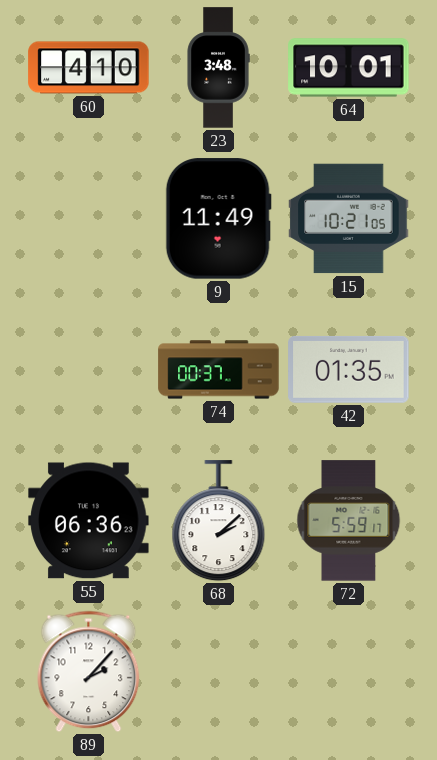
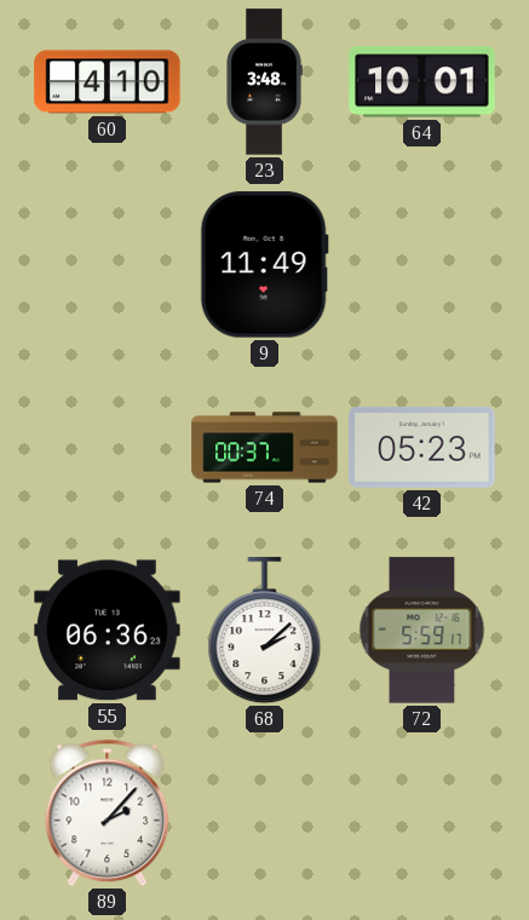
15: 10:21 -> none
42: 01:35 -> 05:23
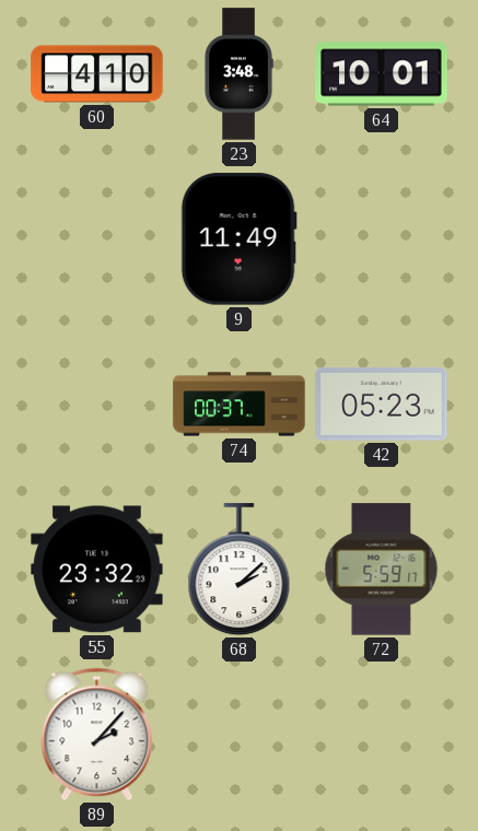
55: 06:36 -> 23:32
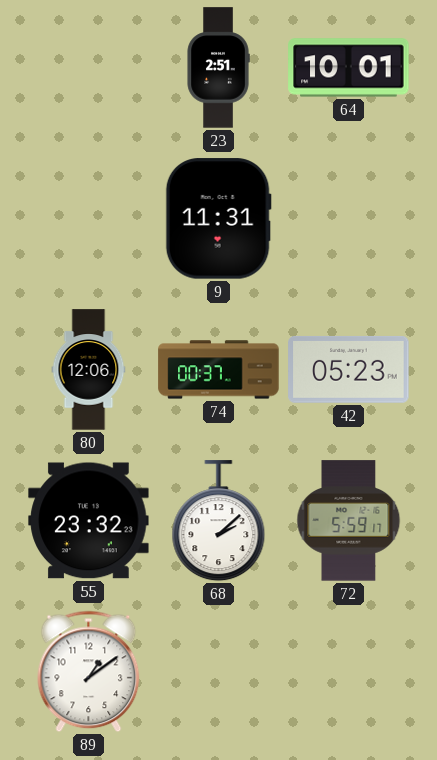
60: 4:10 -> none
23: 3:48 -> 2:51
9: 11:49 -> 11:31
80: none -> 12:06
89: 2:07 -> 1:09
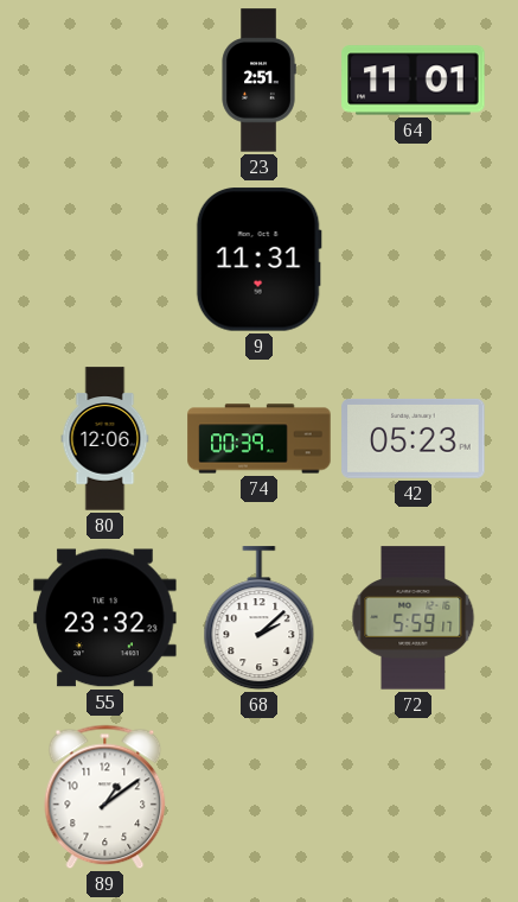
64: 10:01 -> 11:01
74: 00:37 -> 00:39
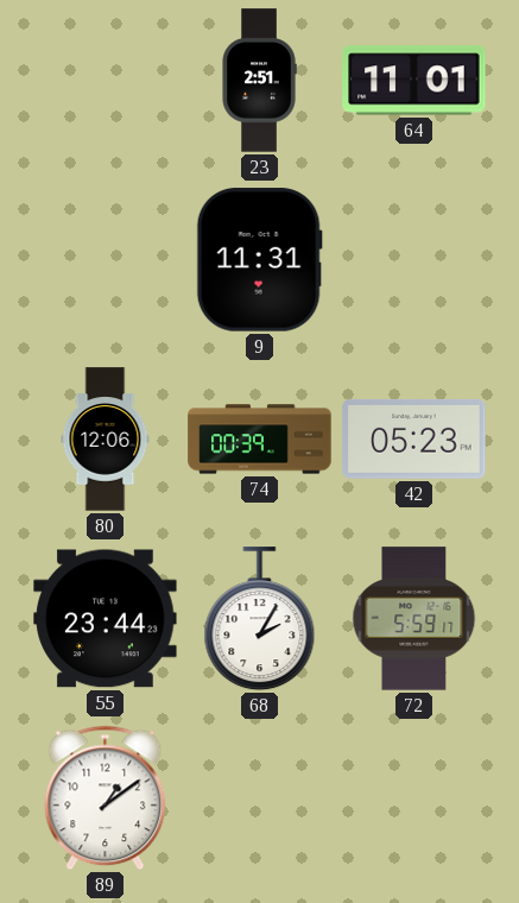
55: 23:32 -> 23:44
68: 2:08 -> 2:05
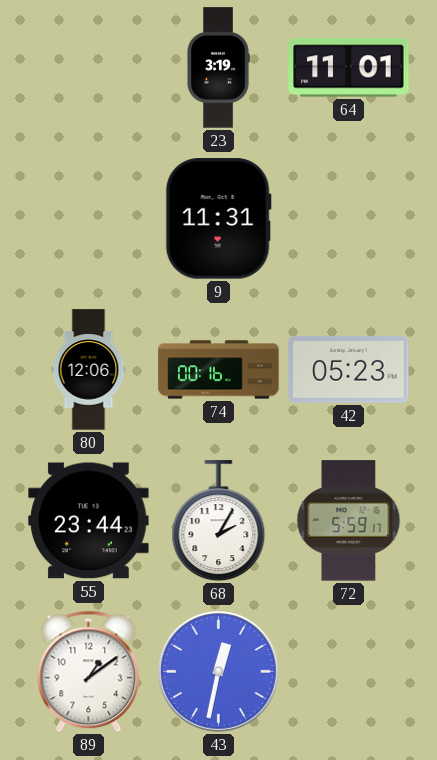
23: 2:51 -> 3:19
74: 00:39 -> 00:16
43: none -> 12:32
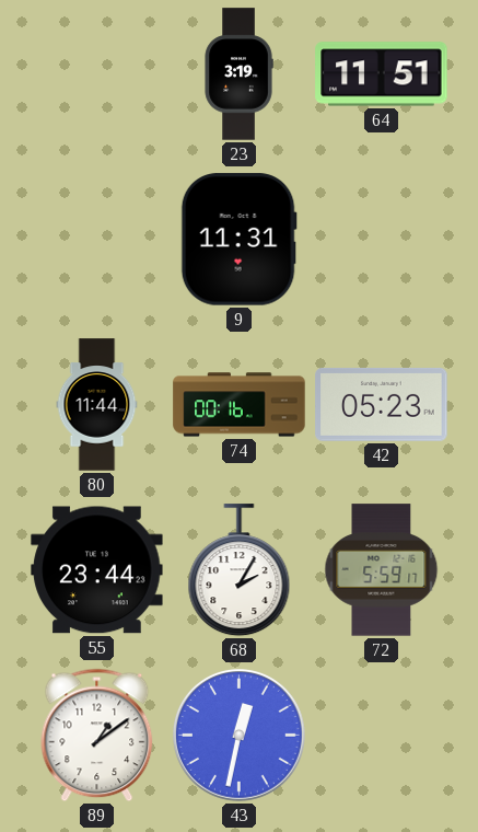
64: 11:01 -> 11:51
80: 12:06 -> 11:44
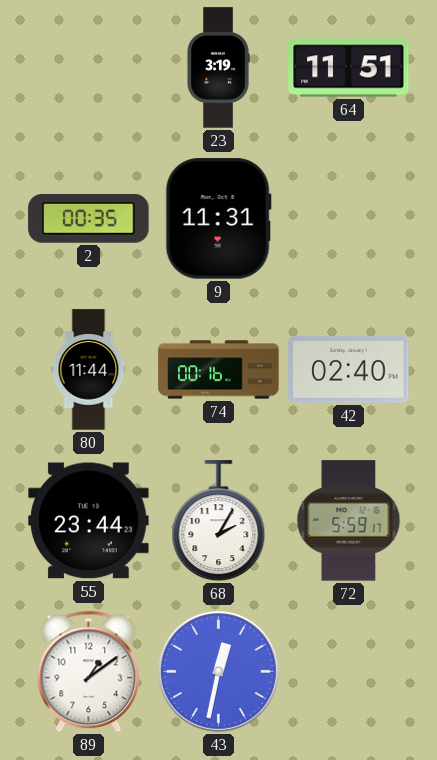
2: none -> 00:35
42: 05:23 -> 02:40
